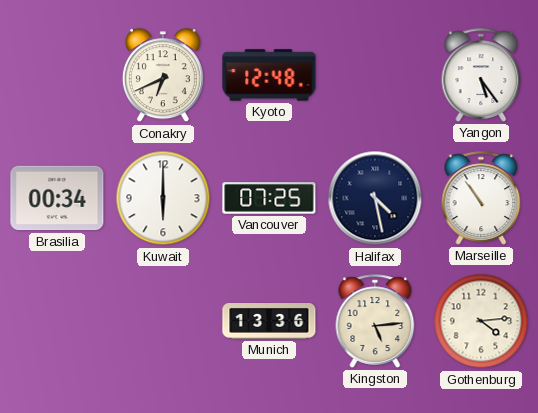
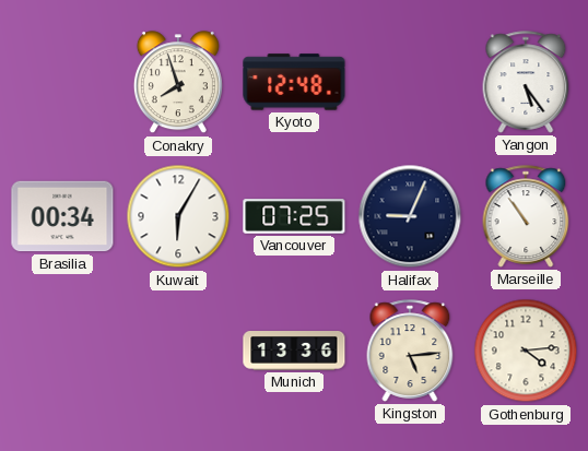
Conakry: 6:41 -> 7:57
Kuwait: 6:00 -> 6:05
Halifax: 4:28 -> 9:04
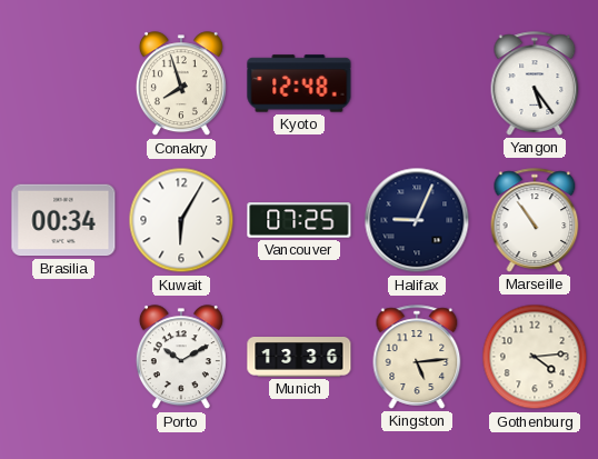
Porto: none -> 10:10
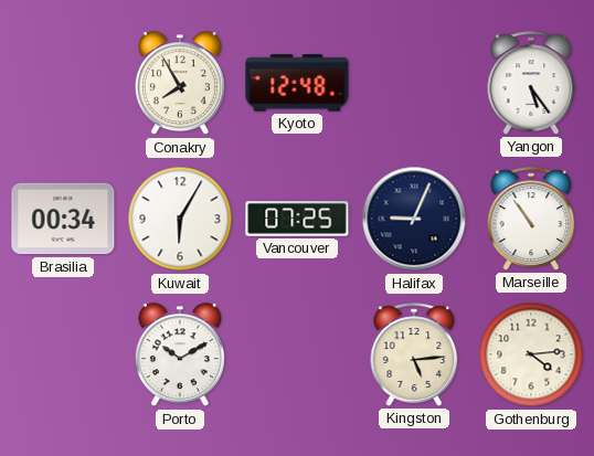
Conakry: 7:57 -> 7:55
Munich: 13:36 -> none
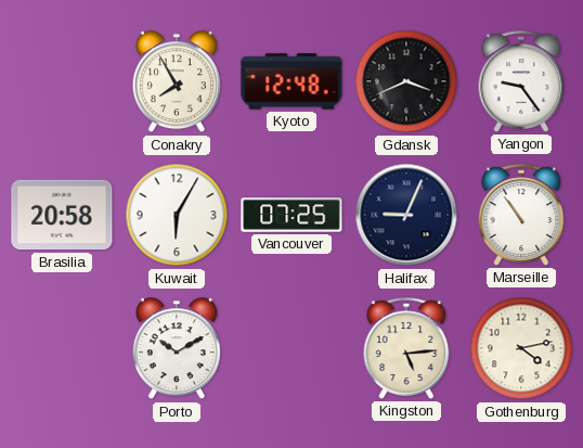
Gdansk: none -> 3:41
Yangon: 5:24 -> 9:24
Brasilia: 00:34 -> 20:58
Gothenburg: 4:14 -> 4:13
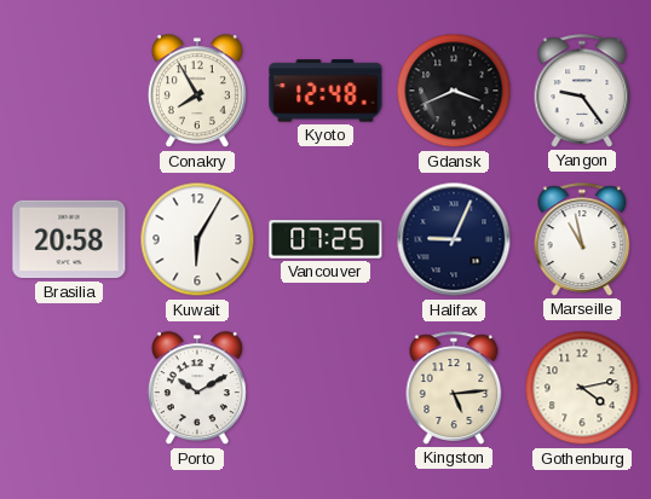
Marseille: 10:54 -> 10:58
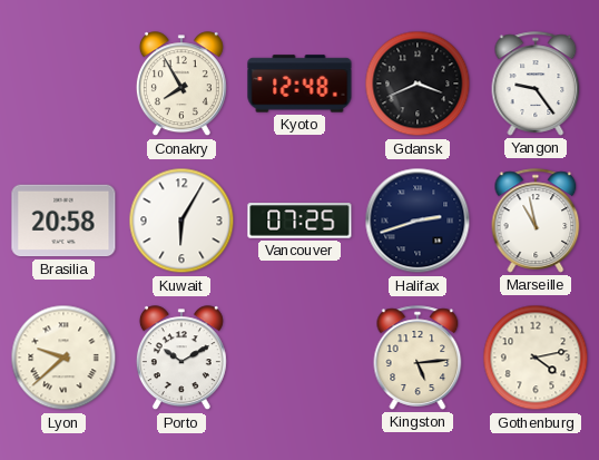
Halifax: 9:04 -> 2:42
Lyon: none -> 9:38
